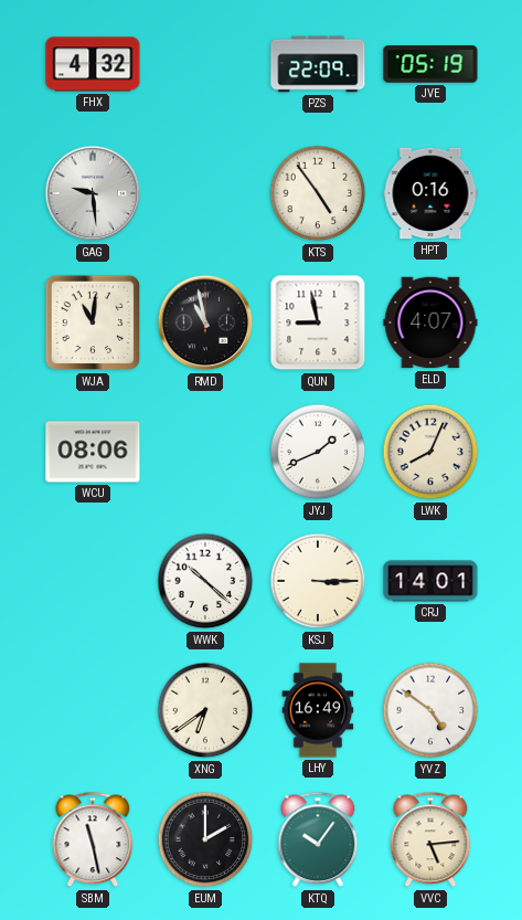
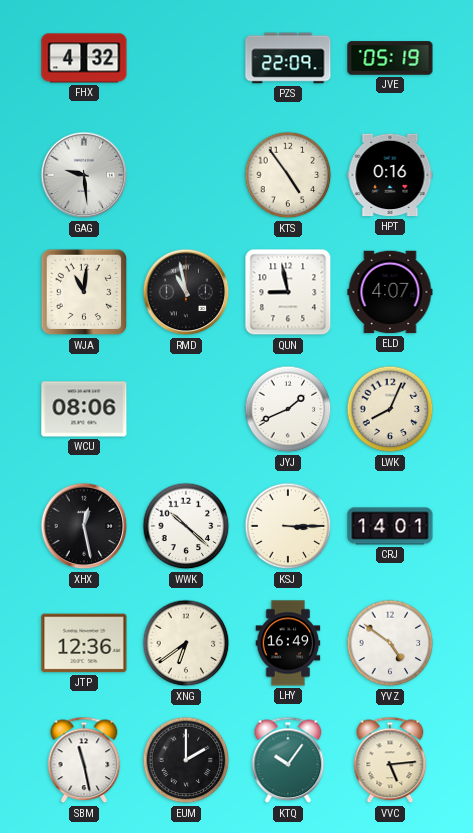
XHX: none -> 12:28
JTP: none -> 12:36
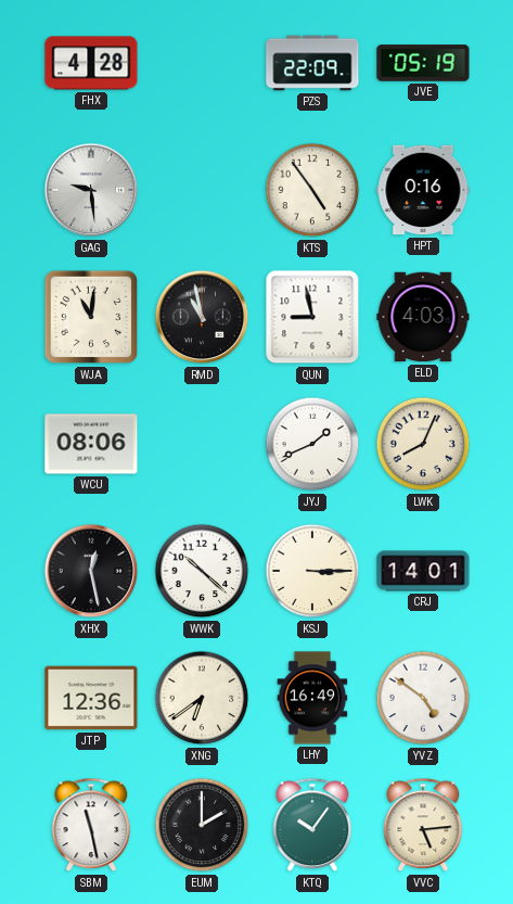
FHX: 4:32 -> 4:28
ELD: 4:07 -> 4:03
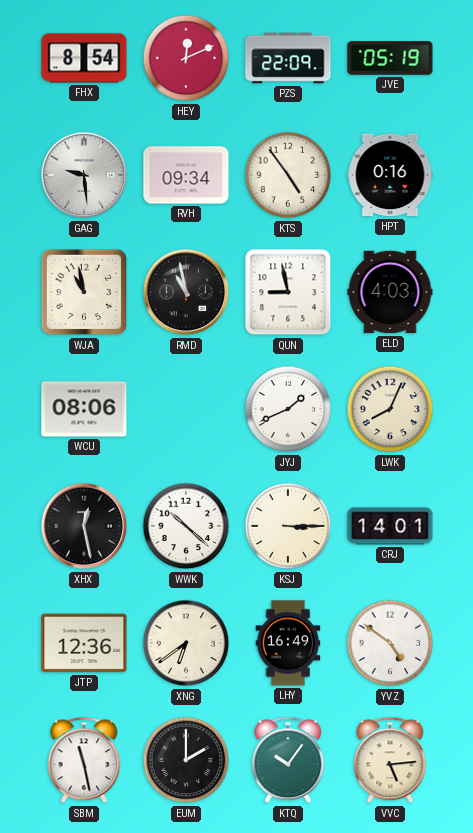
FHX: 4:28 -> 8:54
HEY: none -> 12:11
RVH: none -> 09:34
WJA: 11:01 -> 10:58
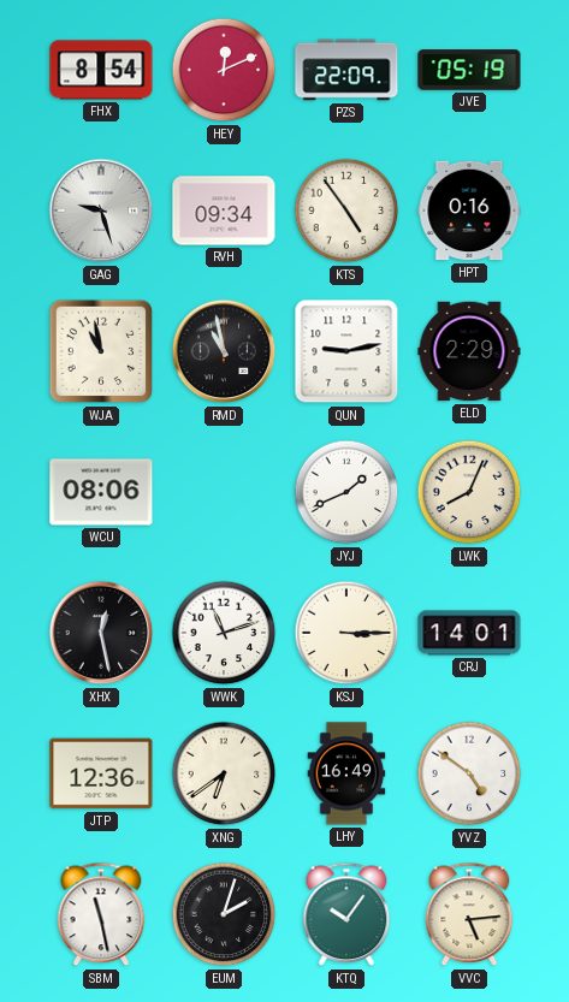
GAG: 9:29 -> 9:27
QUN: 8:58 -> 9:13
ELD: 4:03 -> 2:29
WWK: 10:22 -> 11:12
EUM: 2:00 -> 2:03
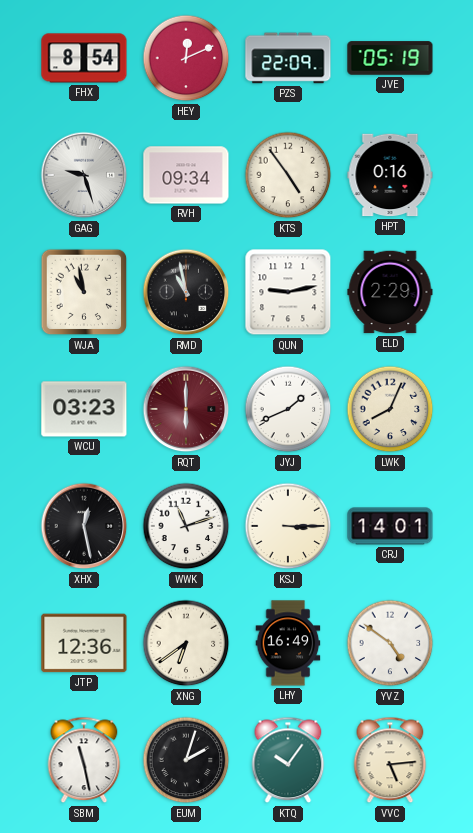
WCU: 08:06 -> 03:23
RQT: none -> 6:00
